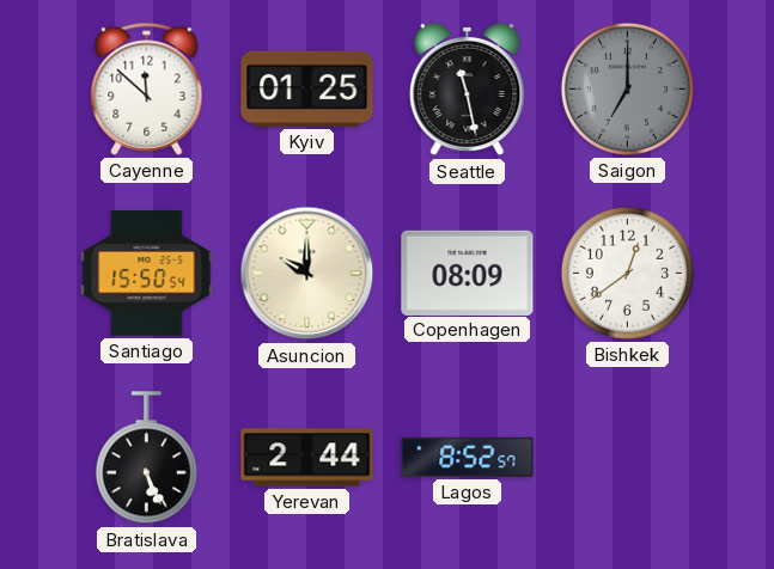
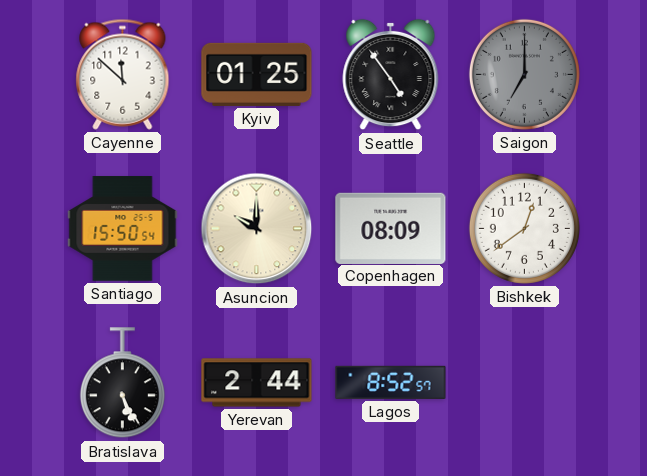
Seattle: 11:28 -> 4:54
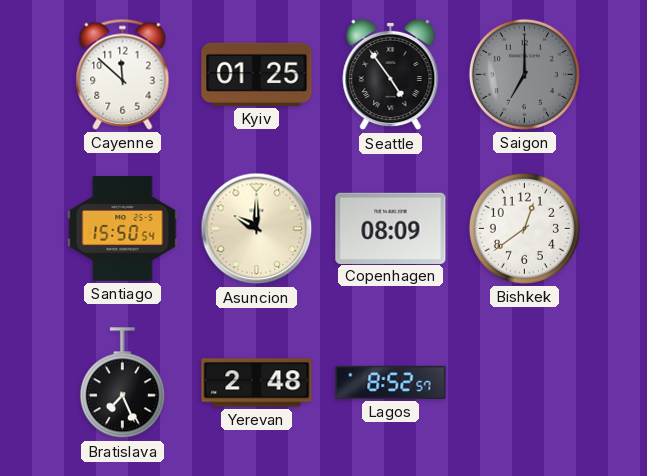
Bratislava: 5:26 -> 7:26
Yerevan: 2:44 -> 2:48
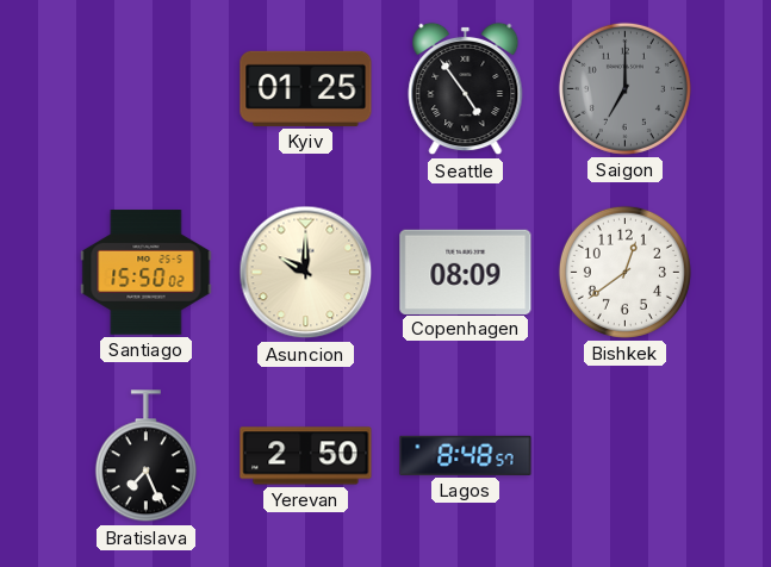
Cayenne: 11:52 -> none
Santiago: 15:50:54 -> 15:50:02
Yerevan: 2:48 -> 2:50
Lagos: 8:52 -> 8:48
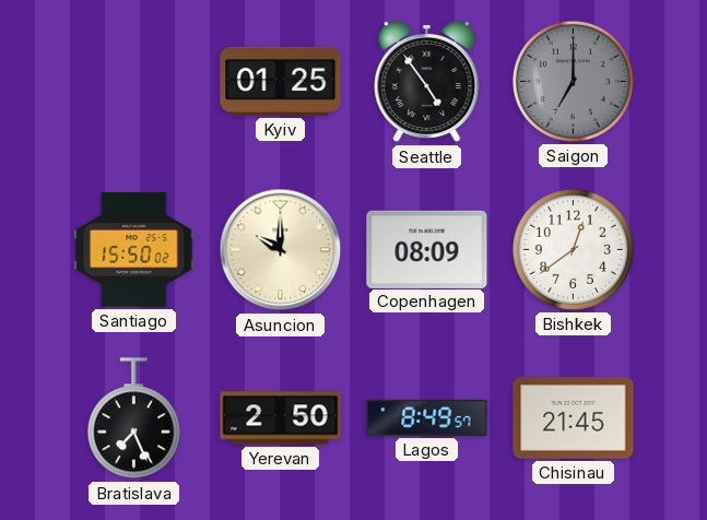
Lagos: 8:48 -> 8:49
Chisinau: none -> 21:45
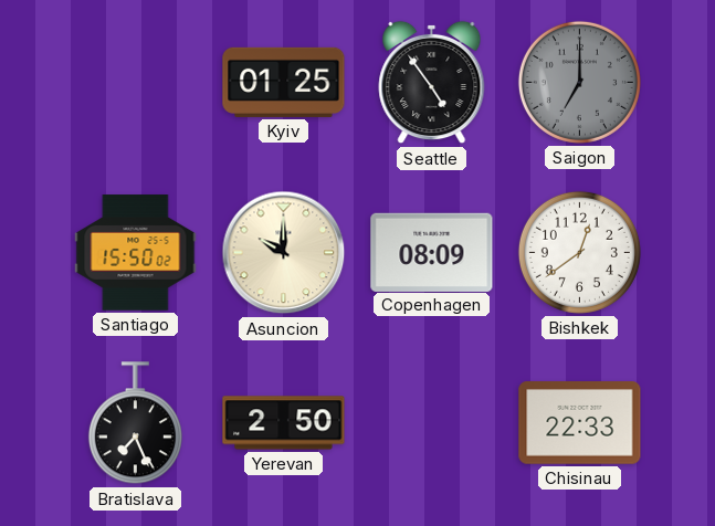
Lagos: 8:49 -> none
Chisinau: 21:45 -> 22:33
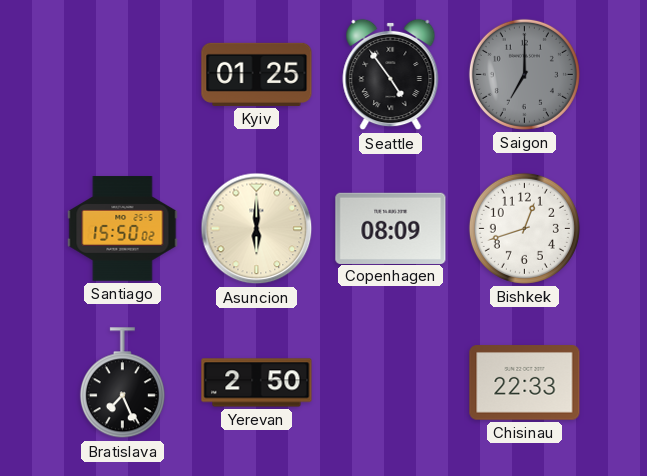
Asuncion: 10:00 -> 6:00
Bishkek: 12:39 -> 12:42
